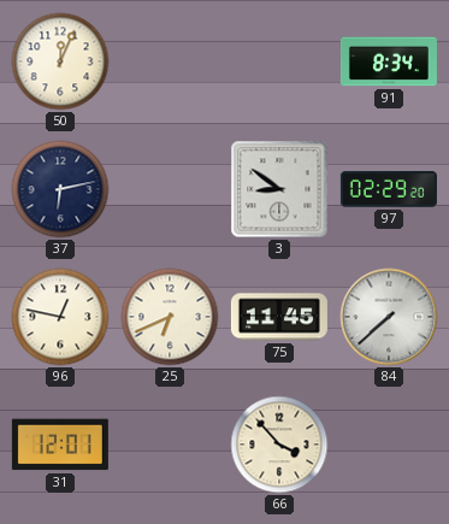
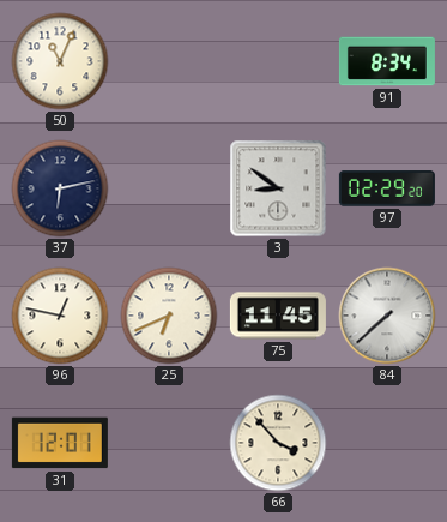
50: 12:04 -> 11:04
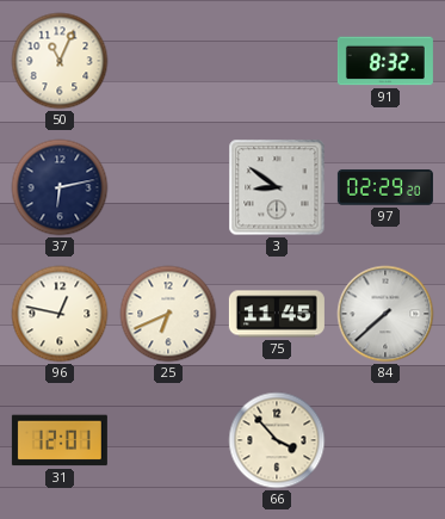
91: 8:34 -> 8:32
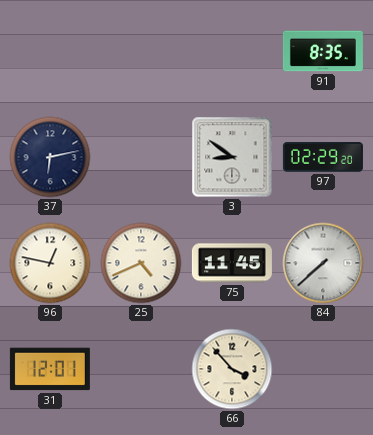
50: 11:04 -> none
91: 8:32 -> 8:35
25: 6:41 -> 4:41
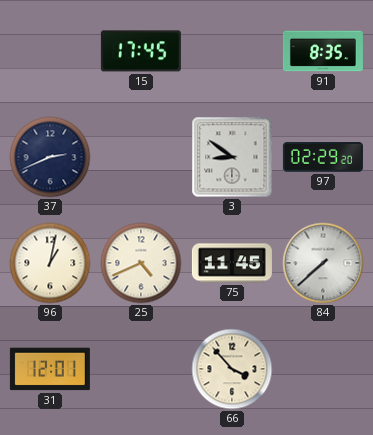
15: none -> 17:45
37: 6:13 -> 2:41
96: 12:47 -> 1:02
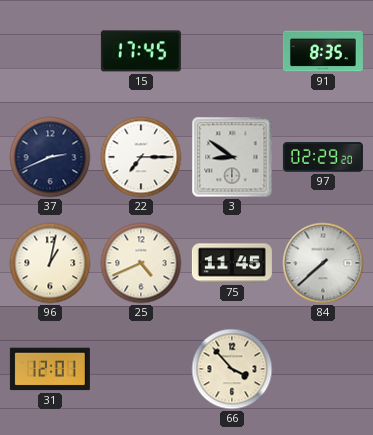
22: none -> 7:15
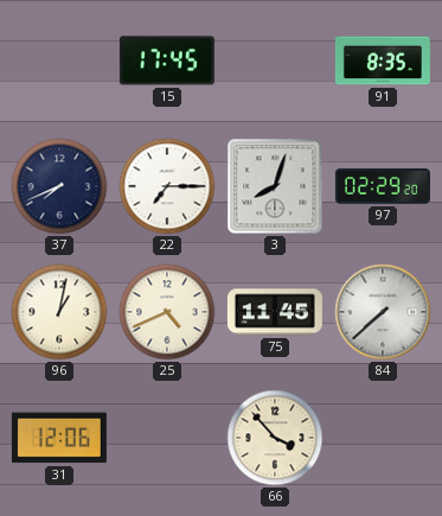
37: 2:41 -> 7:41
3: 8:51 -> 8:03
31: 12:01 -> 12:06
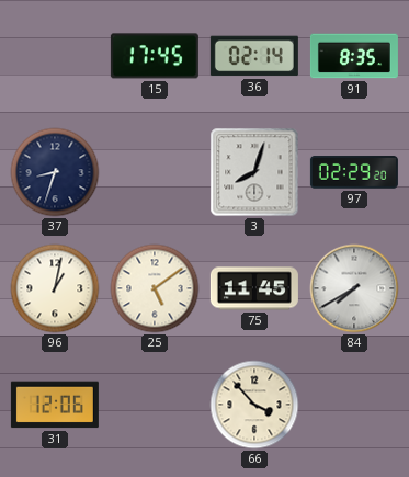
36: none -> 02:14
37: 7:41 -> 8:33
22: 7:15 -> none
25: 4:41 -> 5:09
84: 7:38 -> 7:40
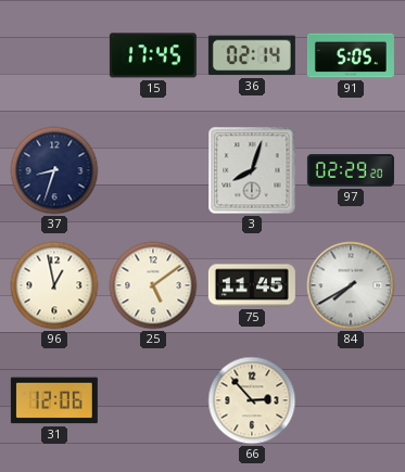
91: 8:35 -> 5:05
96: 1:02 -> 12:58
66: 3:53 -> 2:53
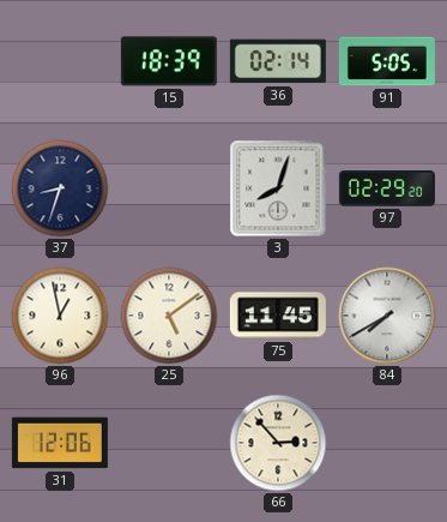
15: 17:45 -> 18:39
